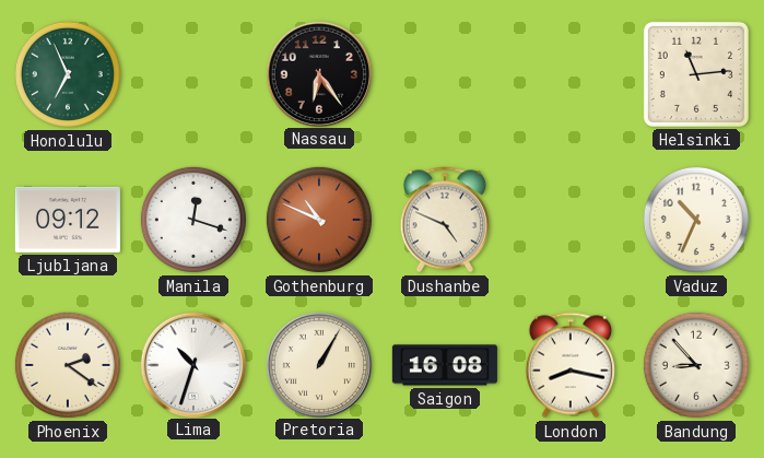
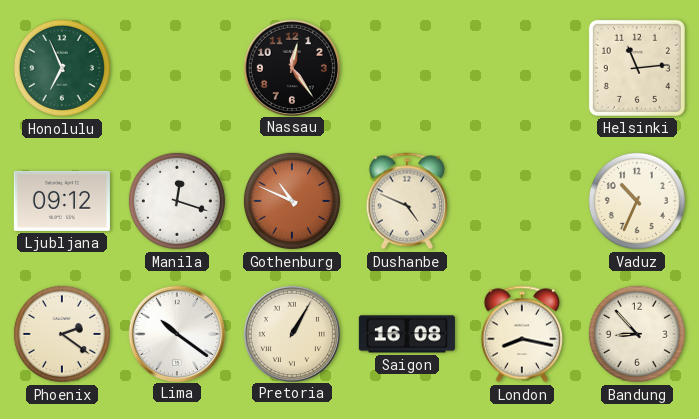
Nassau: 6:24 -> 12:24
Lima: 10:33 -> 10:21
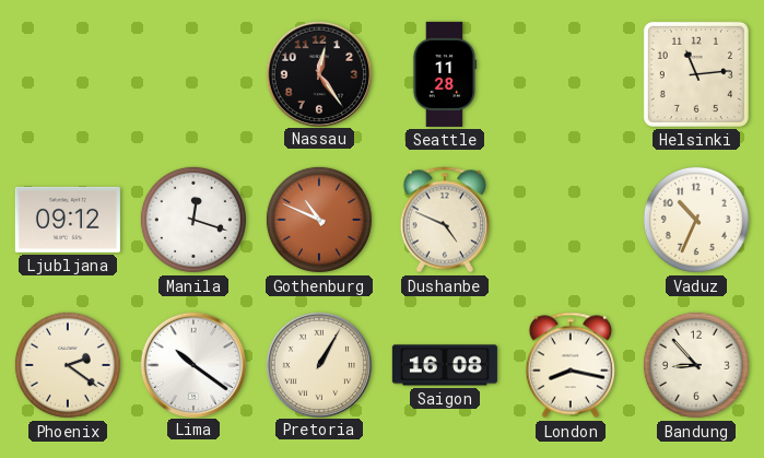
Honolulu: 6:56 -> none
Seattle: none -> 11:28
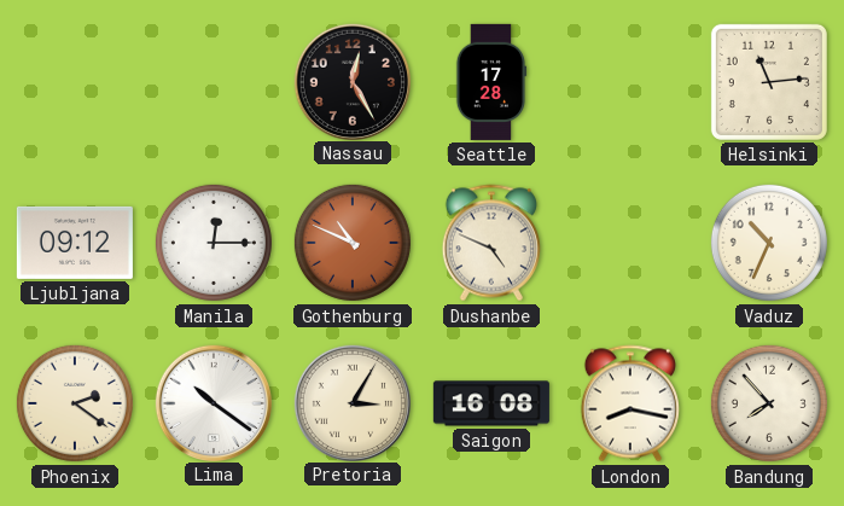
Nassau: 12:24 -> 12:25
Seattle: 11:28 -> 17:28
Manila: 12:18 -> 12:15
Pretoria: 1:05 -> 3:05
Bandung: 8:53 -> 7:53
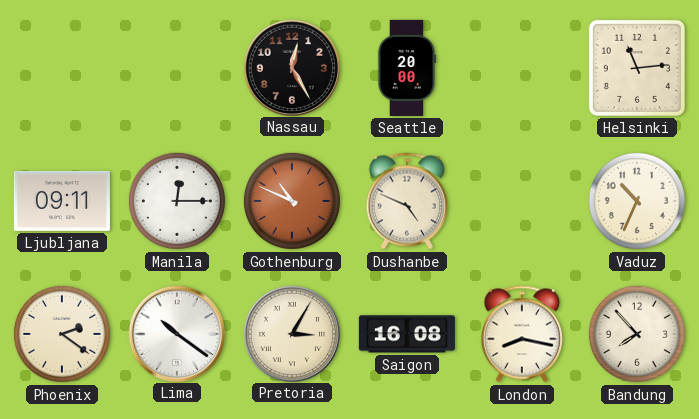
Seattle: 17:28 -> 20:00
Ljubljana: 09:12 -> 09:11
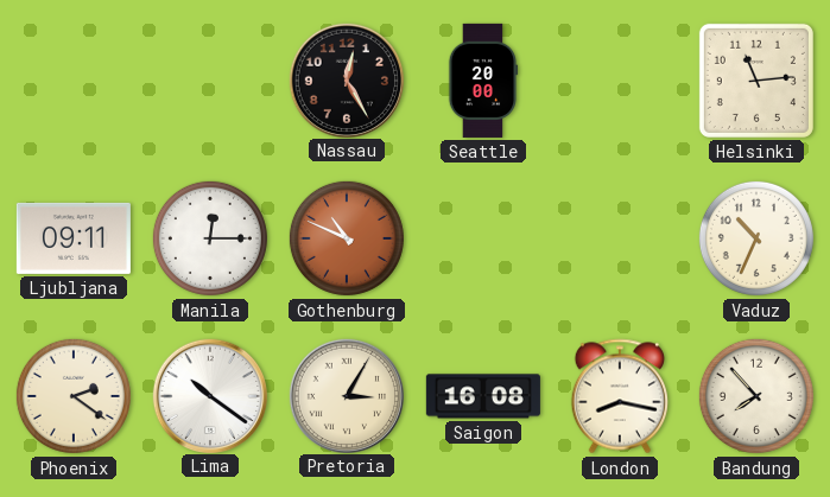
Dushanbe: 4:49 -> none
